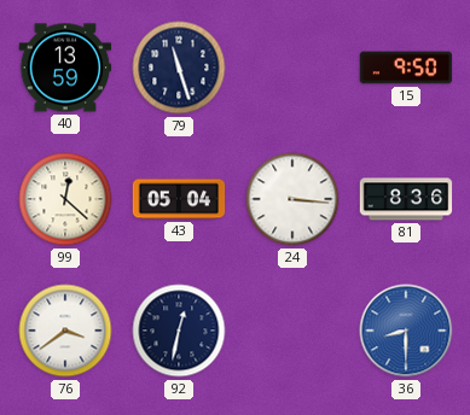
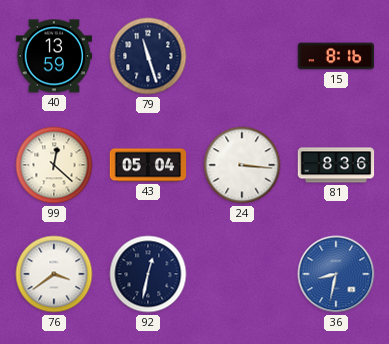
15: 9:50 -> 8:16
36: 8:30 -> 8:32
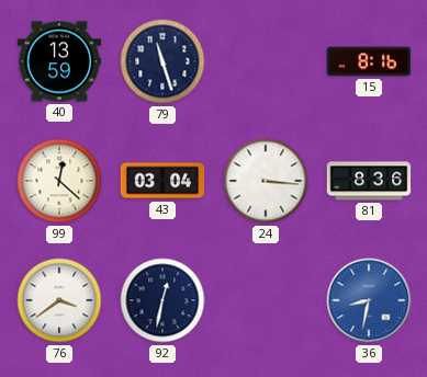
43: 05:04 -> 03:04
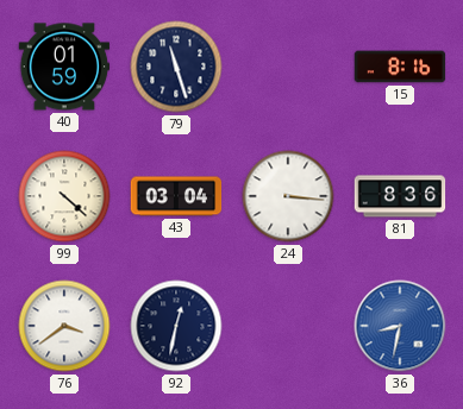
40: 13:59 -> 01:59
99: 12:22 -> 4:22
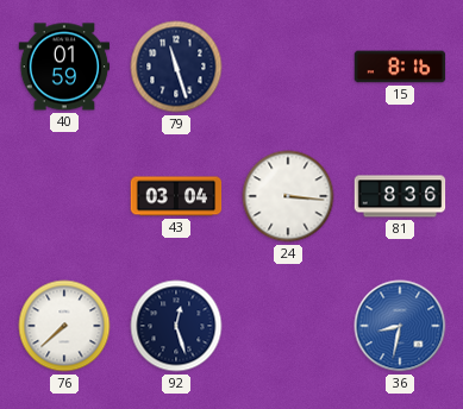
99: 4:22 -> none
76: 3:39 -> 7:38
92: 12:32 -> 12:27
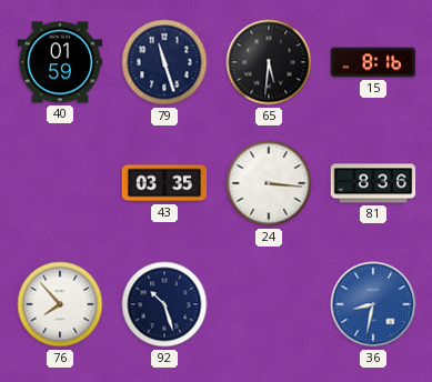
65: none -> 5:31
43: 03:04 -> 03:35
76: 7:38 -> 7:53
92: 12:27 -> 10:27
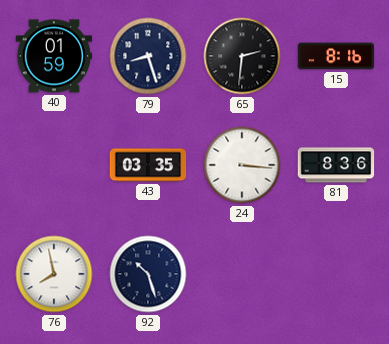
79: 11:27 -> 8:27
65: 5:31 -> 2:31
76: 7:53 -> 7:58
36: 8:32 -> none
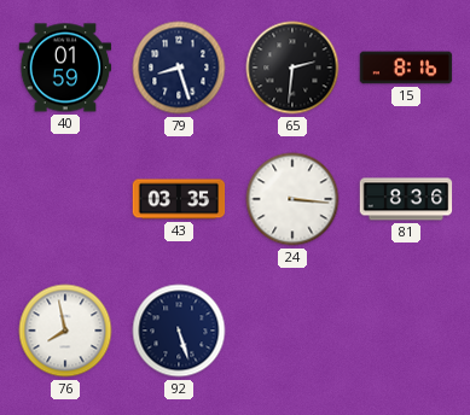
92: 10:27 -> 5:27
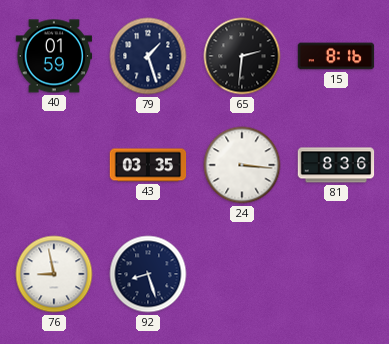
79: 8:27 -> 1:27
76: 7:58 -> 8:58
92: 5:27 -> 8:27
